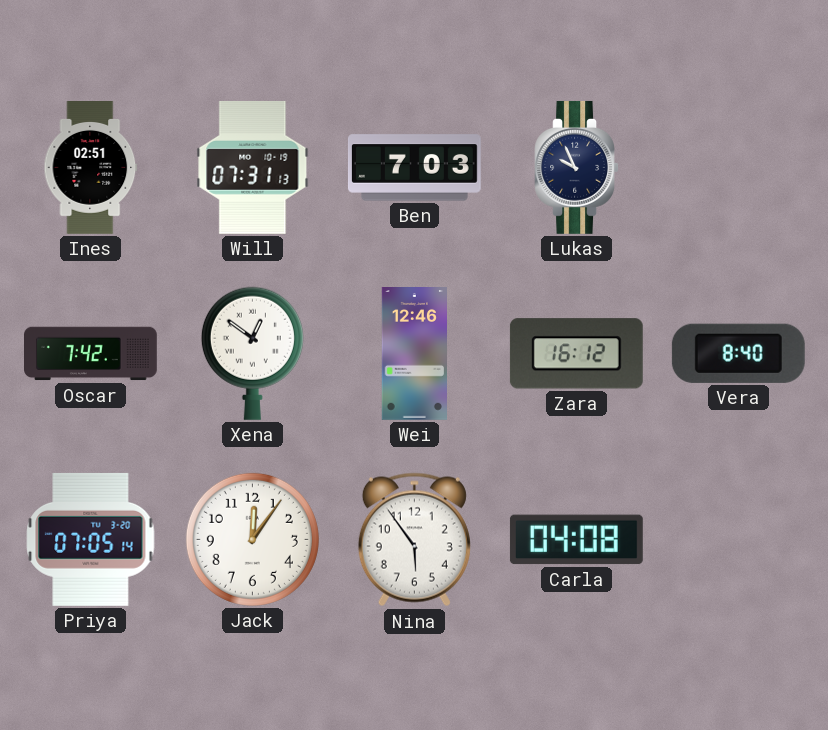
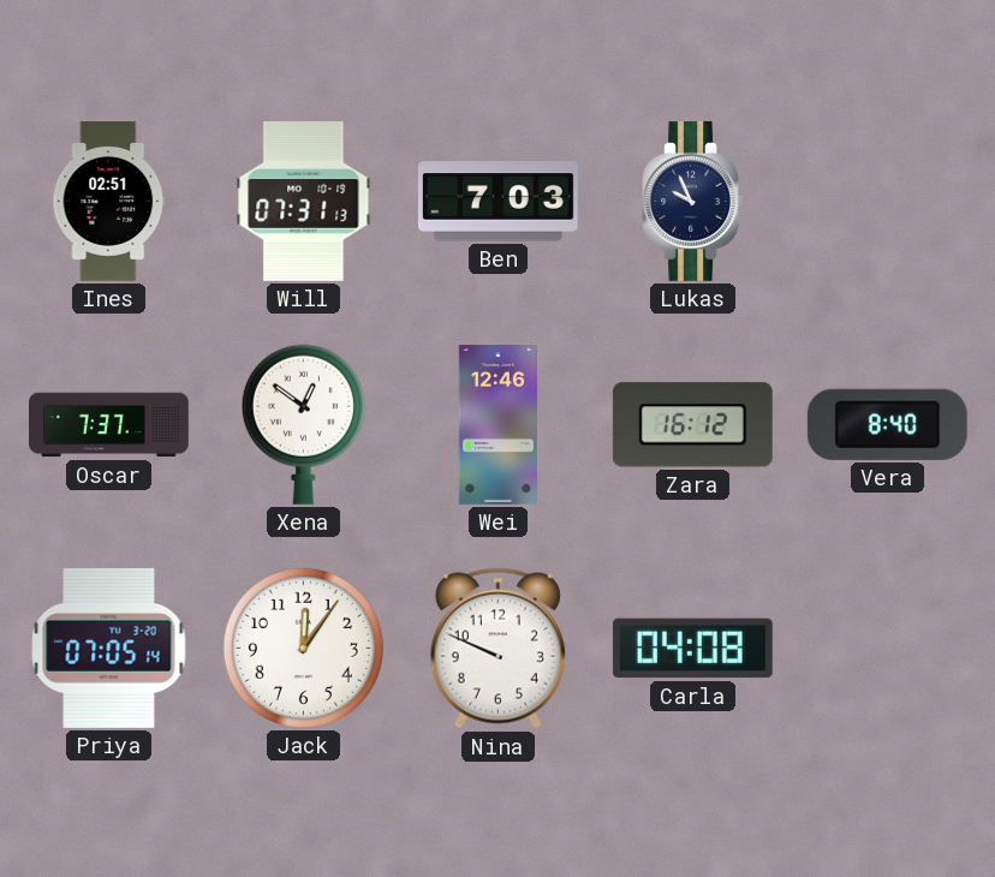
Oscar: 7:42 -> 7:37
Nina: 5:54 -> 9:49
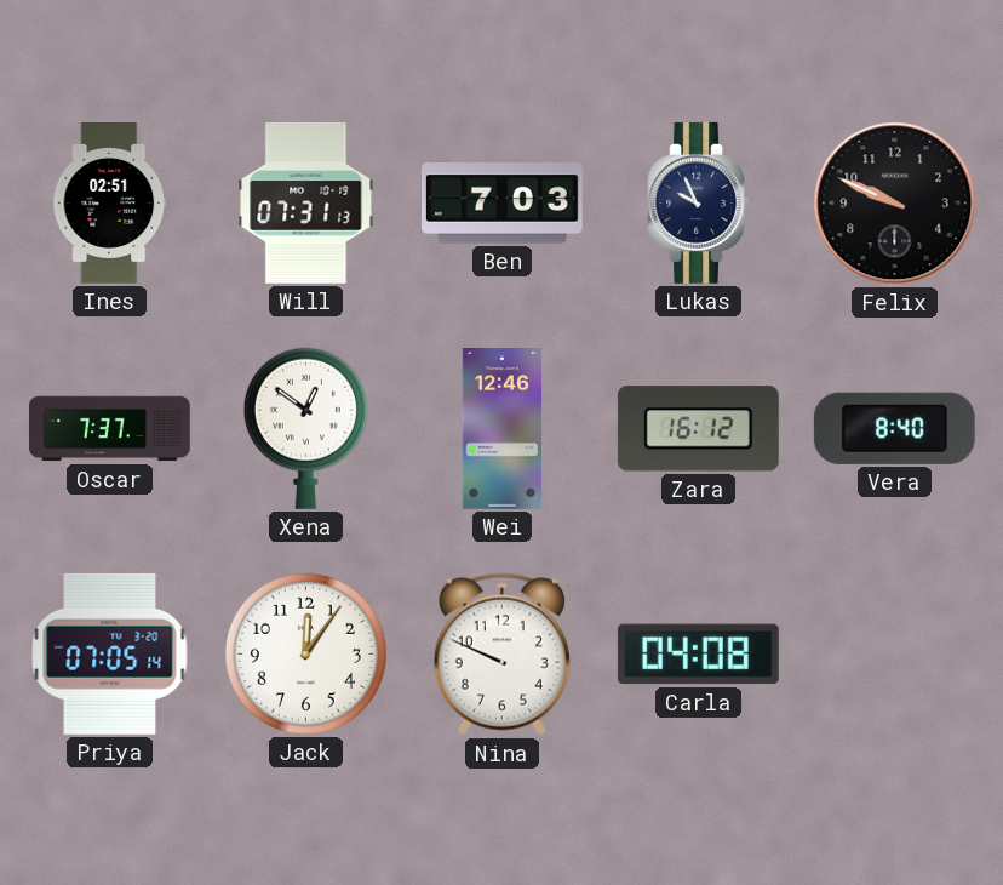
Felix: none -> 9:49
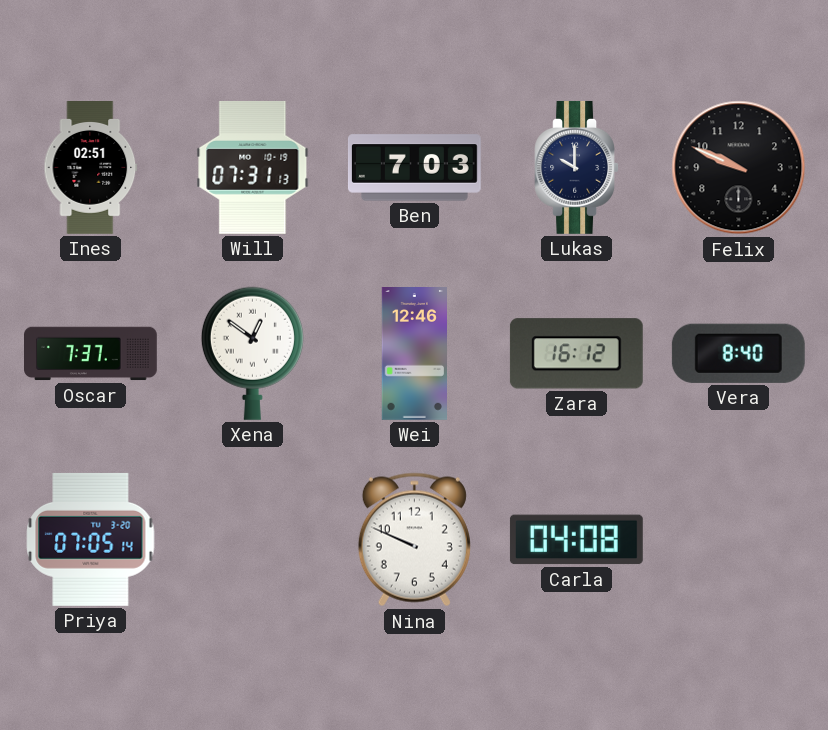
Lukas: 9:56 -> 10:00
Jack: 12:06 -> none
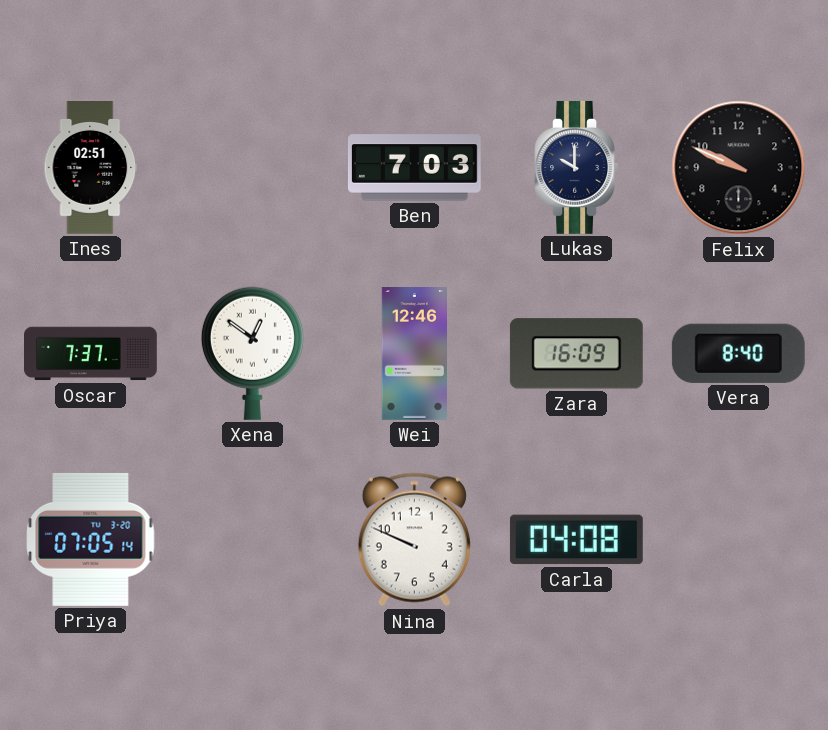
Will: 07:31 -> none
Zara: 16:12 -> 16:09
